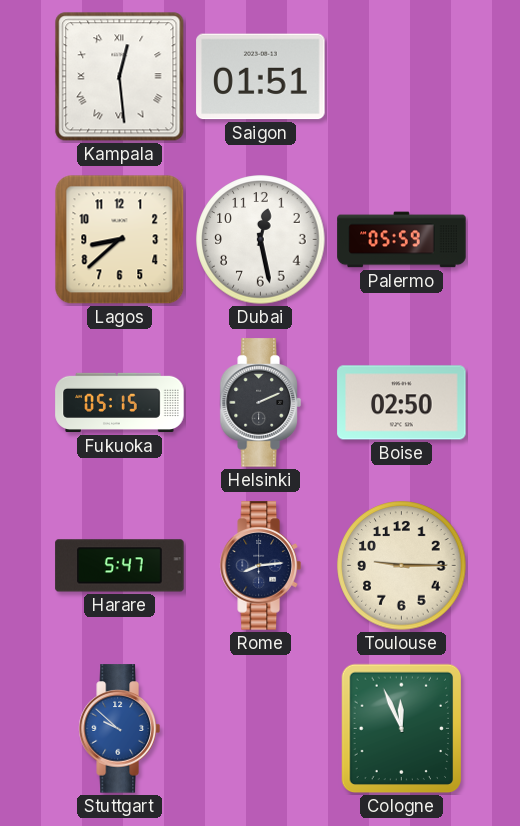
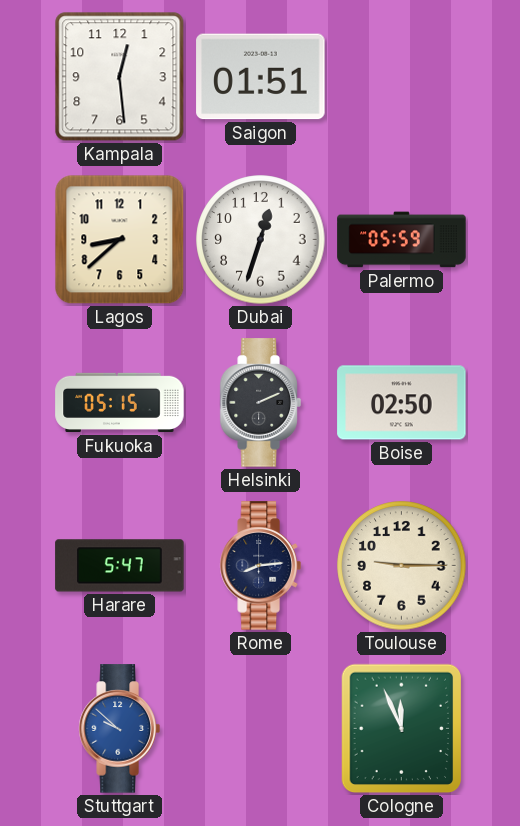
Kampala numerals: Roman -> Arabic
Dubai: 12:28 -> 12:33
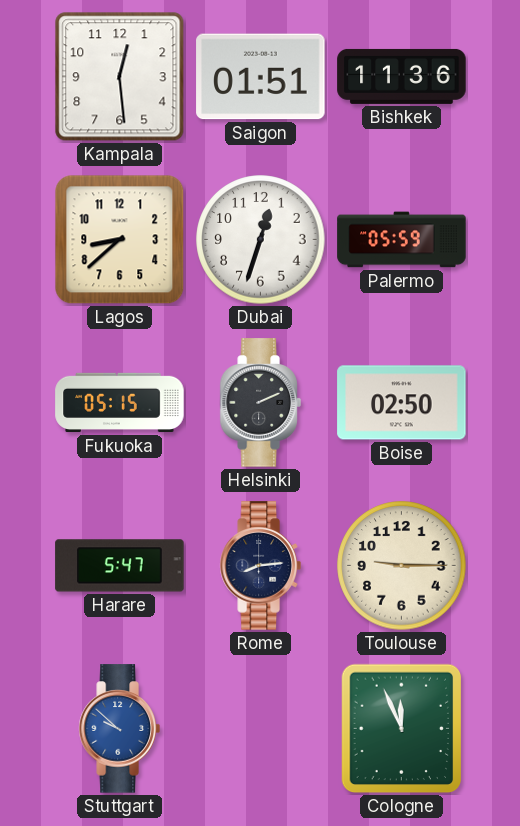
Bishkek: none -> 11:36
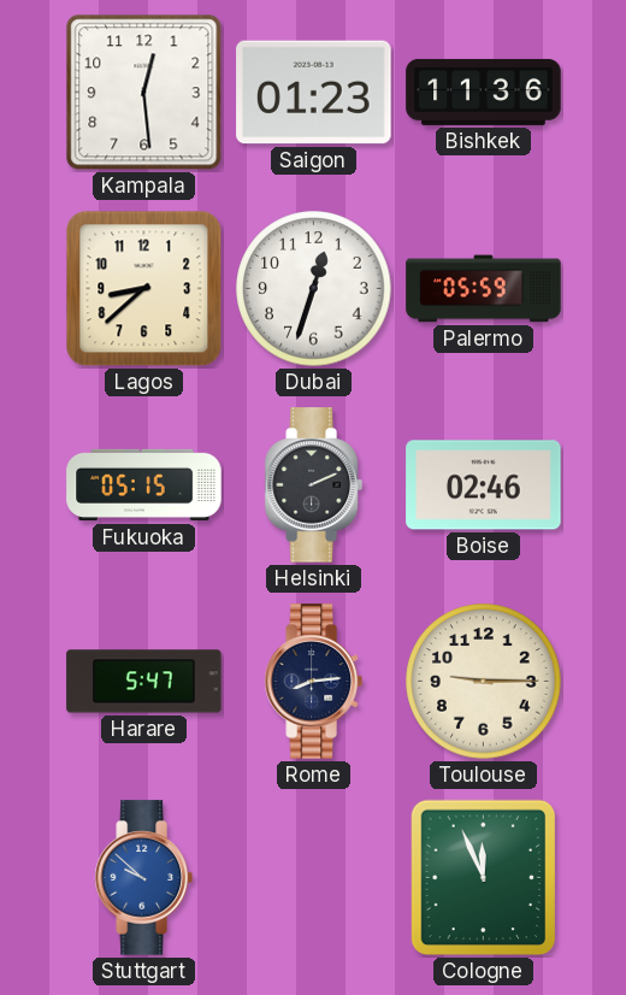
Saigon: 01:51 -> 01:23
Boise: 02:50 -> 02:46
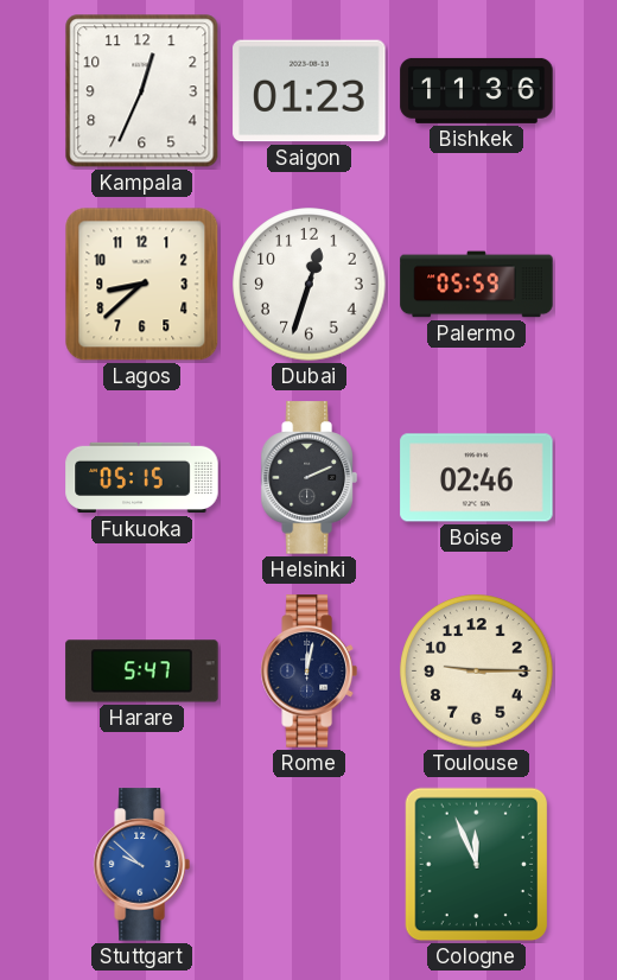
Kampala: 12:29 -> 12:34
Rome: 8:14 -> 12:02
